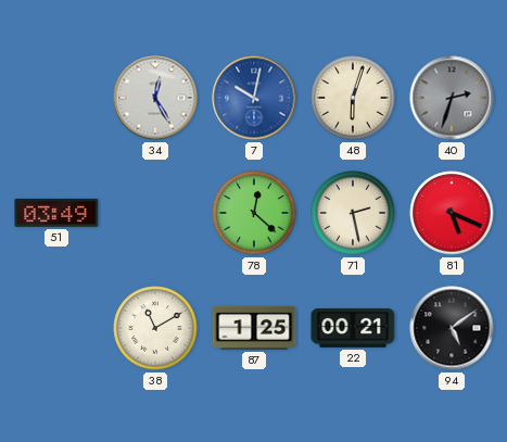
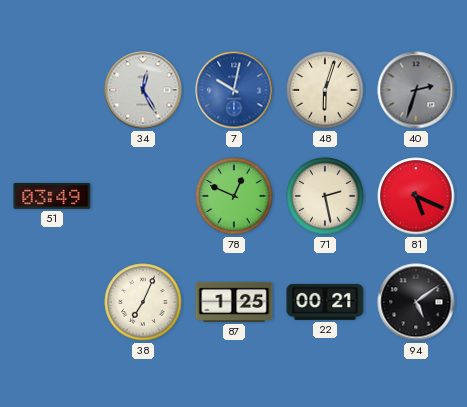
78: 12:22 -> 12:49
38: 11:10 -> 7:04
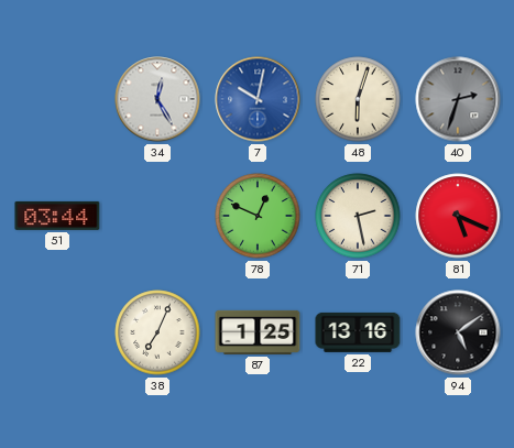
51: 03:49 -> 03:44
22: 00:21 -> 13:16
